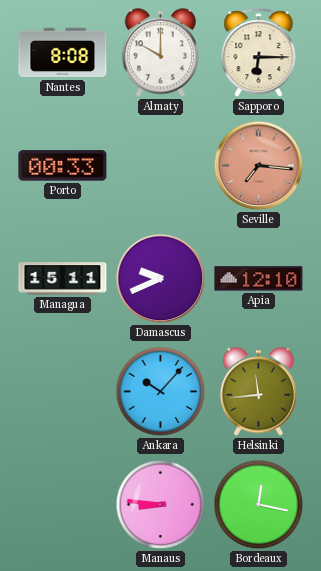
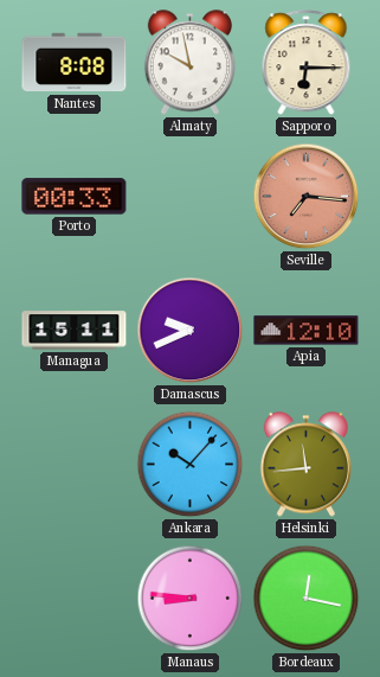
Almaty: 10:00 -> 9:58
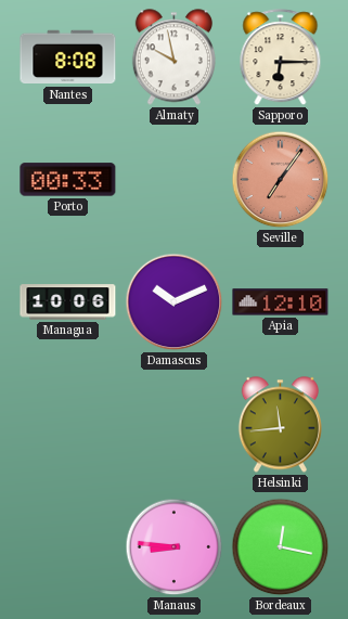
Seville: 7:16 -> 7:06
Managua: 15:11 -> 10:06
Damascus: 9:41 -> 10:11
Ankara: 10:07 -> none
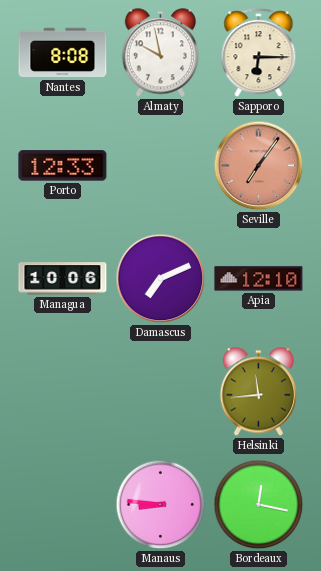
Porto: 00:33 -> 12:33
Damascus: 10:11 -> 7:11
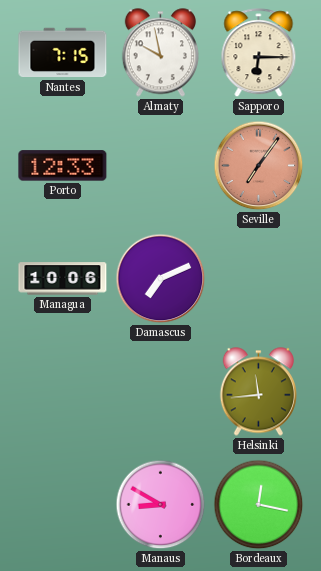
Nantes: 8:08 -> 7:15
Apia: 12:10 -> none
Manaus: 8:46 -> 8:50
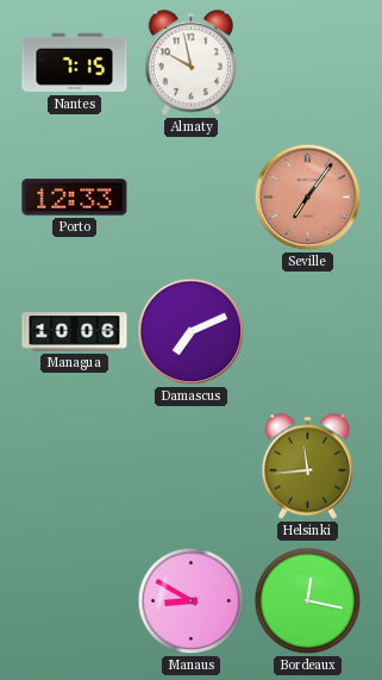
Sapporo: 6:15 -> none
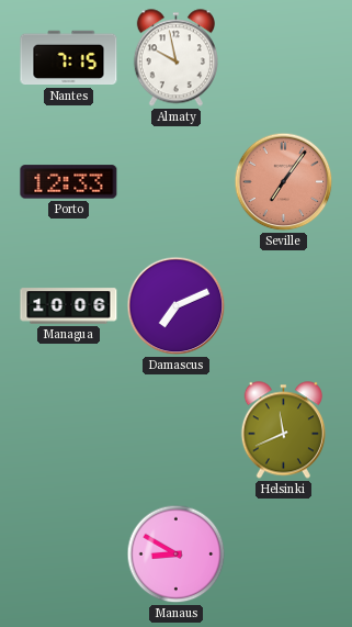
Helsinki: 11:44 -> 11:41
Bordeaux: 12:17 -> none
